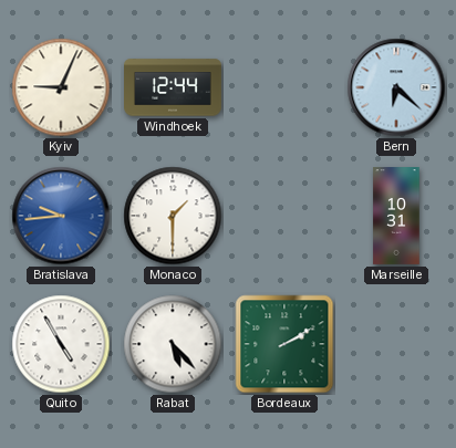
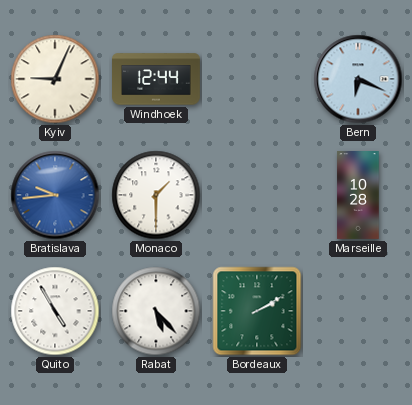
Bern: 6:22 -> 6:19
Marseille: 10:31 -> 10:28
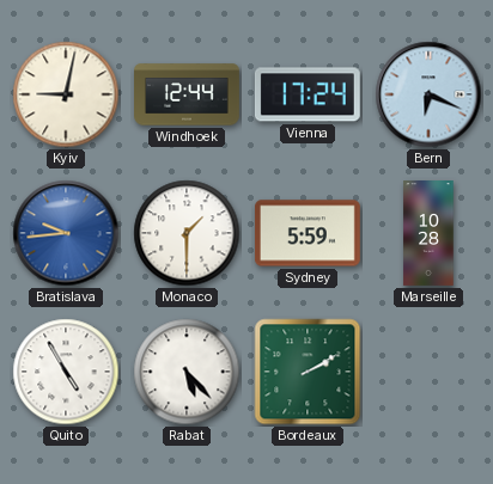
Kyiv: 9:04 -> 9:02
Vienna: none -> 17:24
Sydney: none -> 5:59
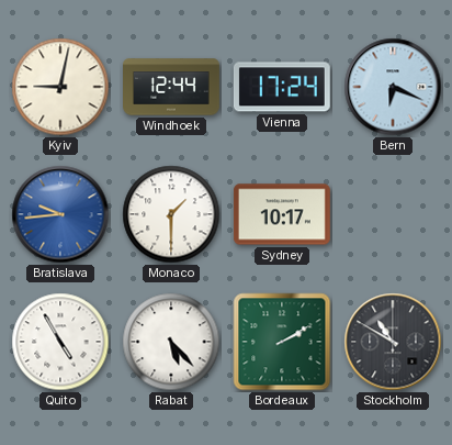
Sydney: 5:59 -> 10:17
Marseille: 10:28 -> none
Stockholm: none -> 10:50
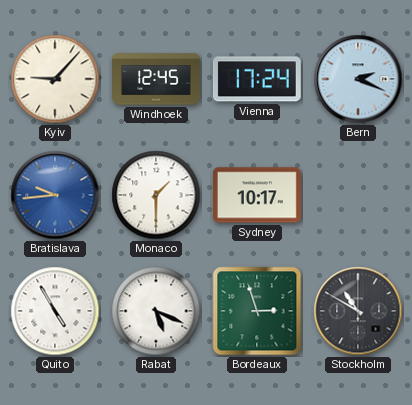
Kyiv: 9:02 -> 9:07
Windhoek: 12:44 -> 12:45
Bern: 6:19 -> 2:19
Rabat: 5:23 -> 5:19
Bordeaux: 2:10 -> 2:57
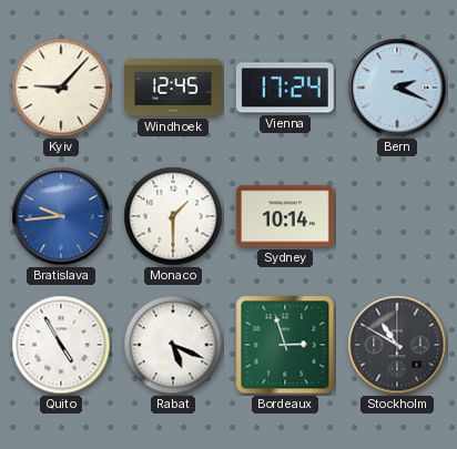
Sydney: 10:17 -> 10:14
